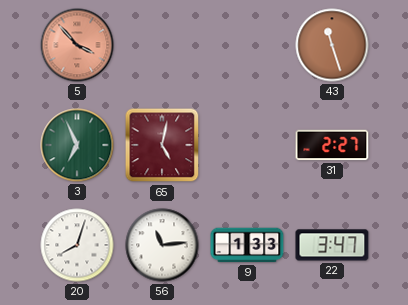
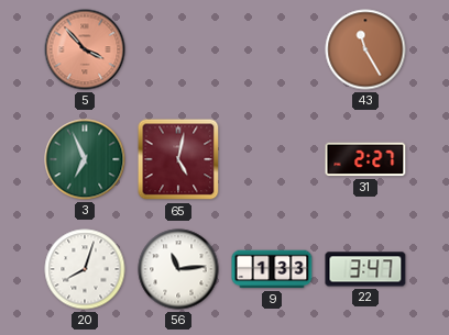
43: 11:27 -> 11:25
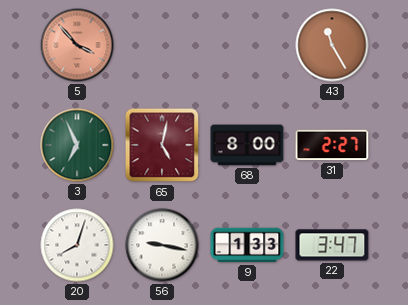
68: none -> 8:00
56: 11:14 -> 9:17
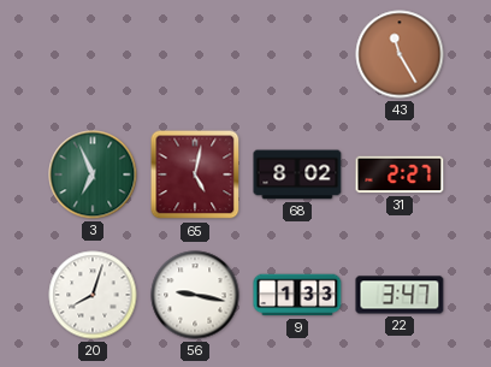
5: 3:53 -> none
68: 8:00 -> 8:02
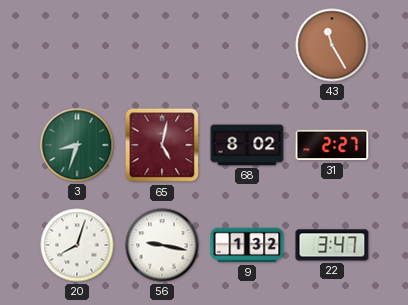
3: 6:56 -> 8:33
9: 1:33 -> 1:32
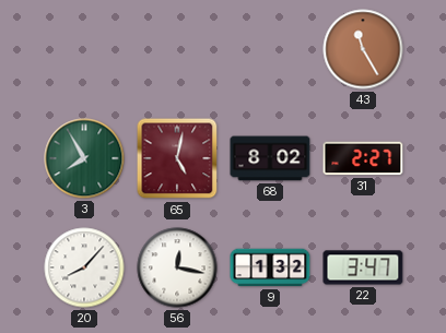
3: 8:33 -> 7:55
20: 8:03 -> 8:07
56: 9:17 -> 12:17
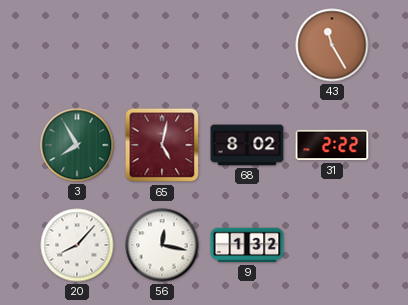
31: 2:27 -> 2:22
22: 3:47 -> none
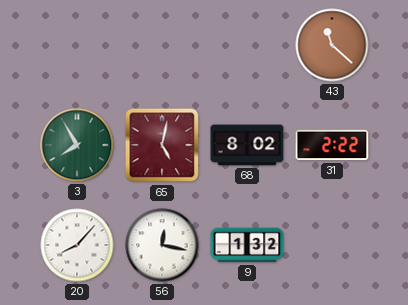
43: 11:25 -> 11:22
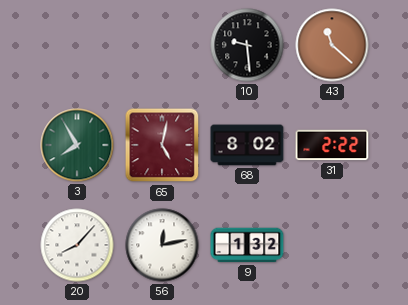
10: none -> 9:29
56: 12:17 -> 12:13
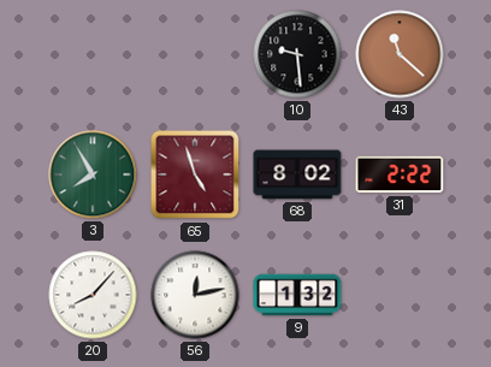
65: 5:02 -> 4:57
